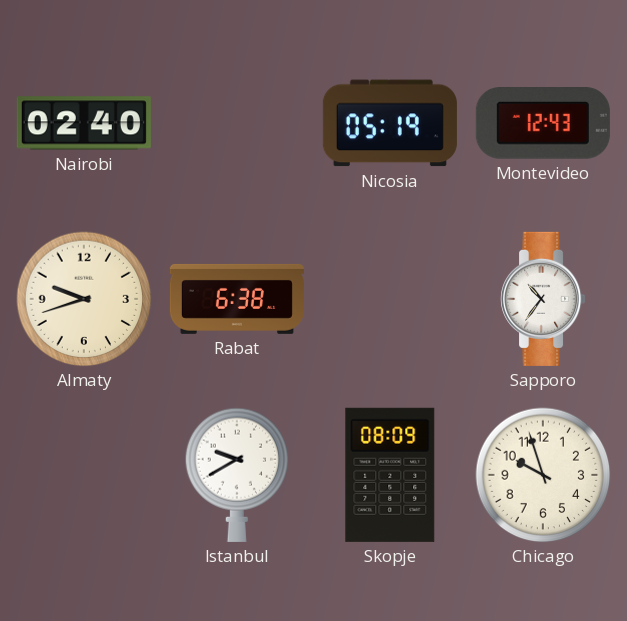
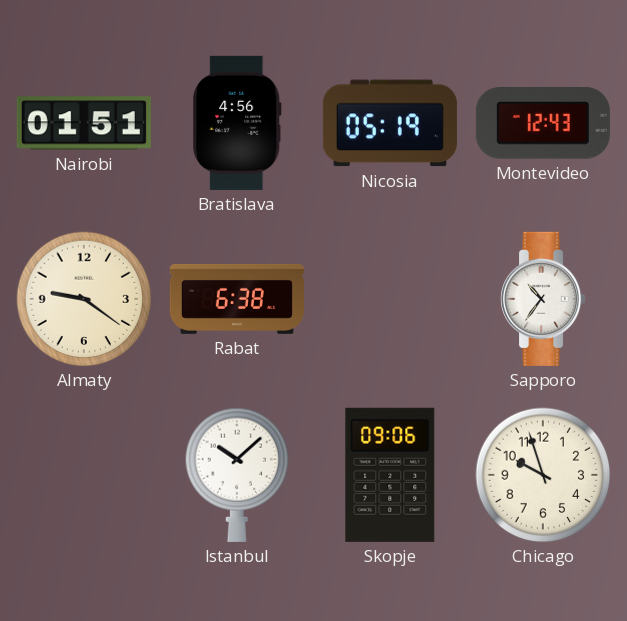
Nairobi: 02:40 -> 01:51
Bratislava: none -> 4:56
Almaty: 9:42 -> 9:21
Istanbul: 9:40 -> 10:08
Skopje: 08:09 -> 09:06
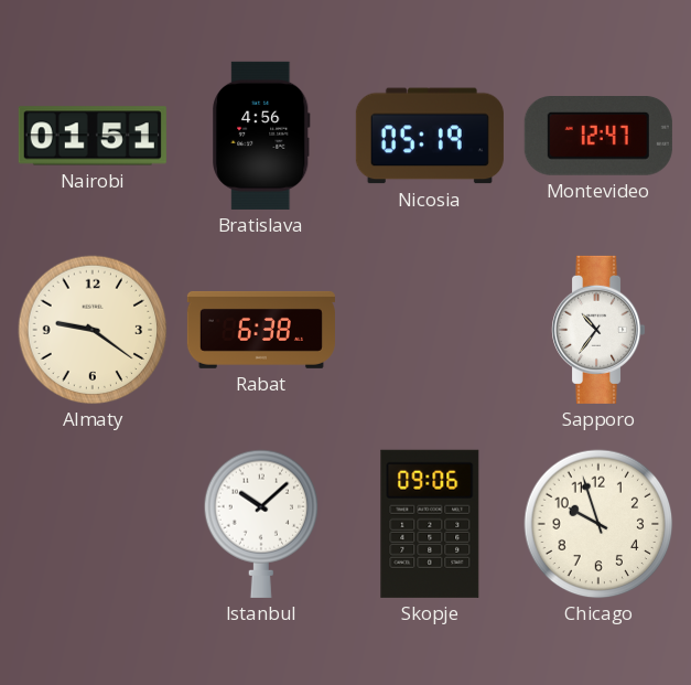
Montevideo: 12:43 -> 12:47
